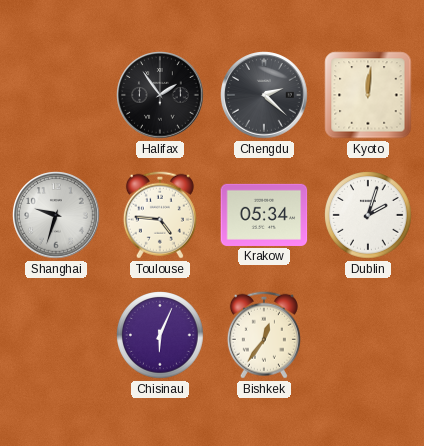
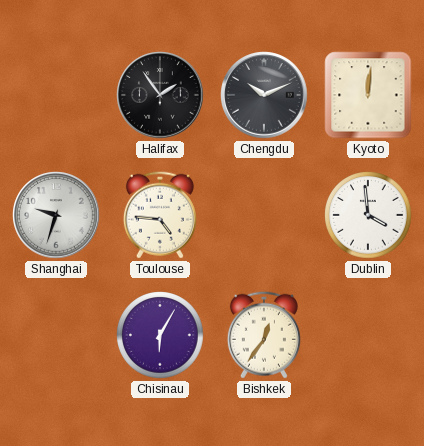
Chengdu: 2:22 -> 10:11
Krakow: 05:34 -> none
Dublin: 2:03 -> 3:59
Chisinau: 6:04 -> 6:05
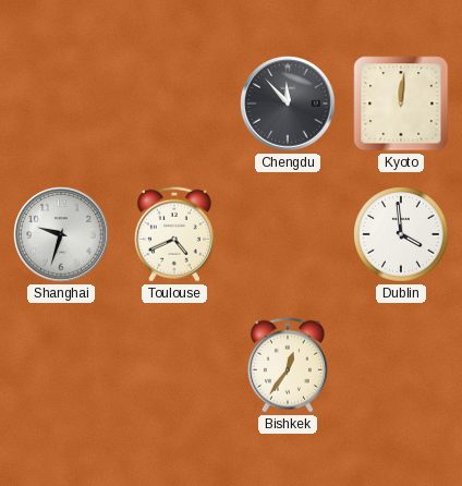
Halifax: 1:54 -> none
Chengdu: 10:11 -> 11:53
Toulouse: 4:46 -> 4:41
Chisinau: 6:05 -> none
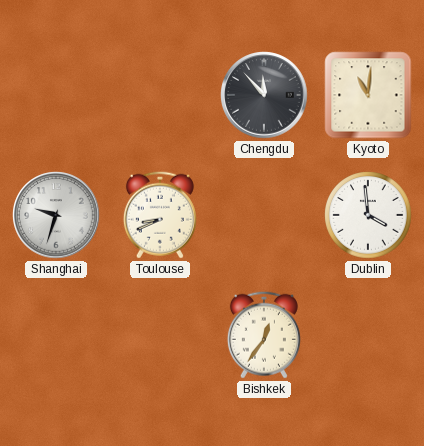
Kyoto: 12:01 -> 11:01
Toulouse: 4:41 -> 8:41
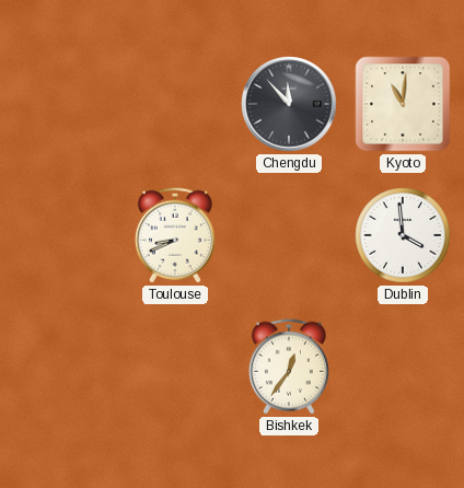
Shanghai: 9:33 -> none
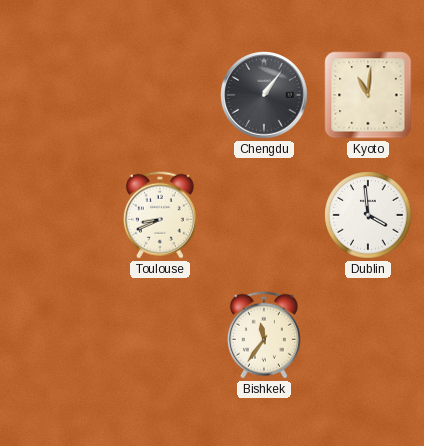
Chengdu: 11:53 -> 1:06
Bishkek: 12:36 -> 11:36
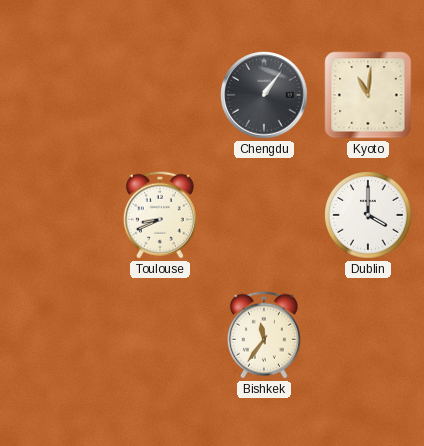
Dublin: 3:59 -> 4:00
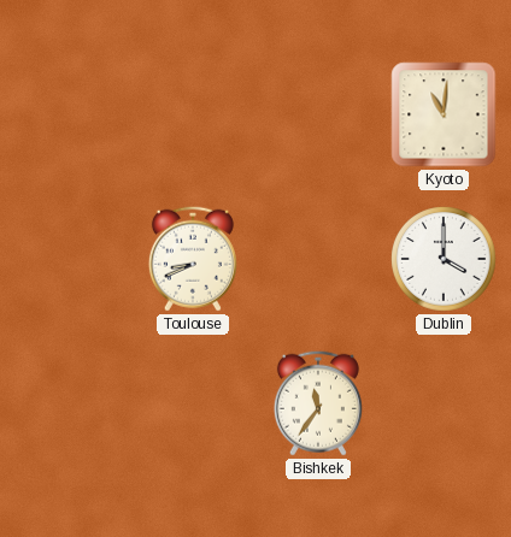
Chengdu: 1:06 -> none
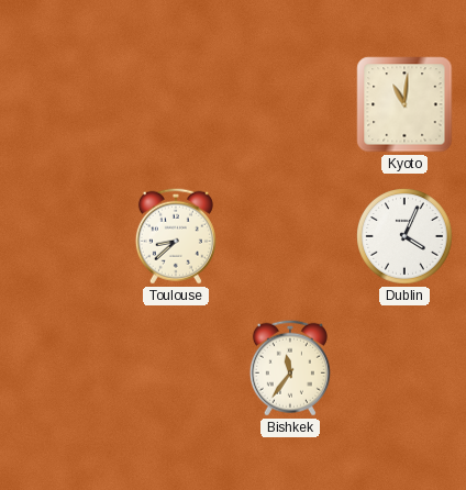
Toulouse: 8:41 -> 8:38
Dublin: 4:00 -> 4:04
